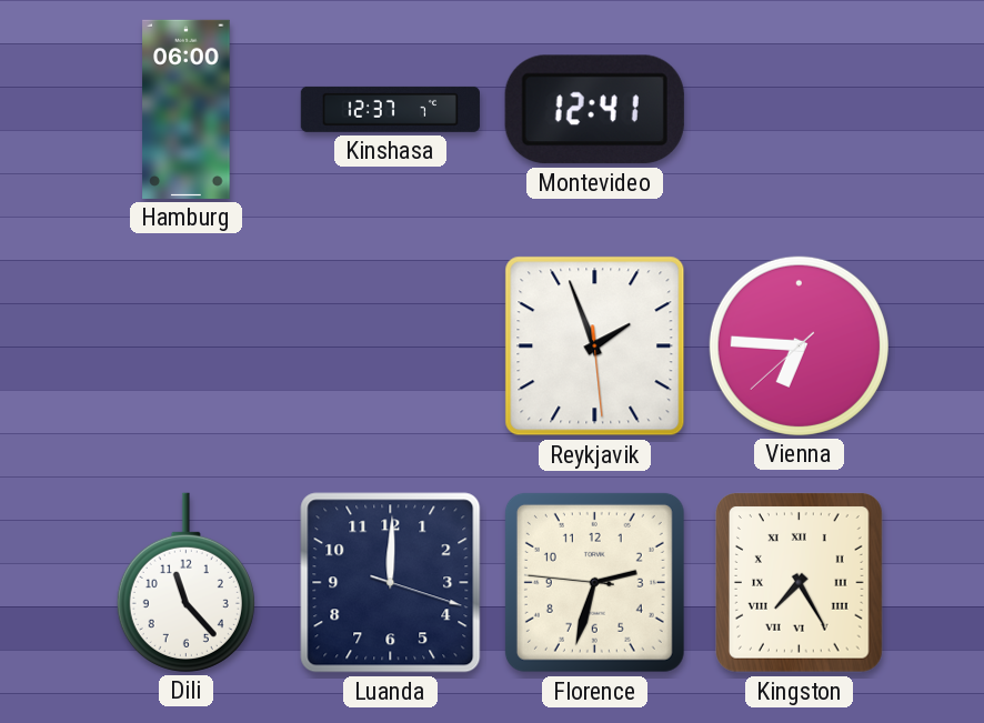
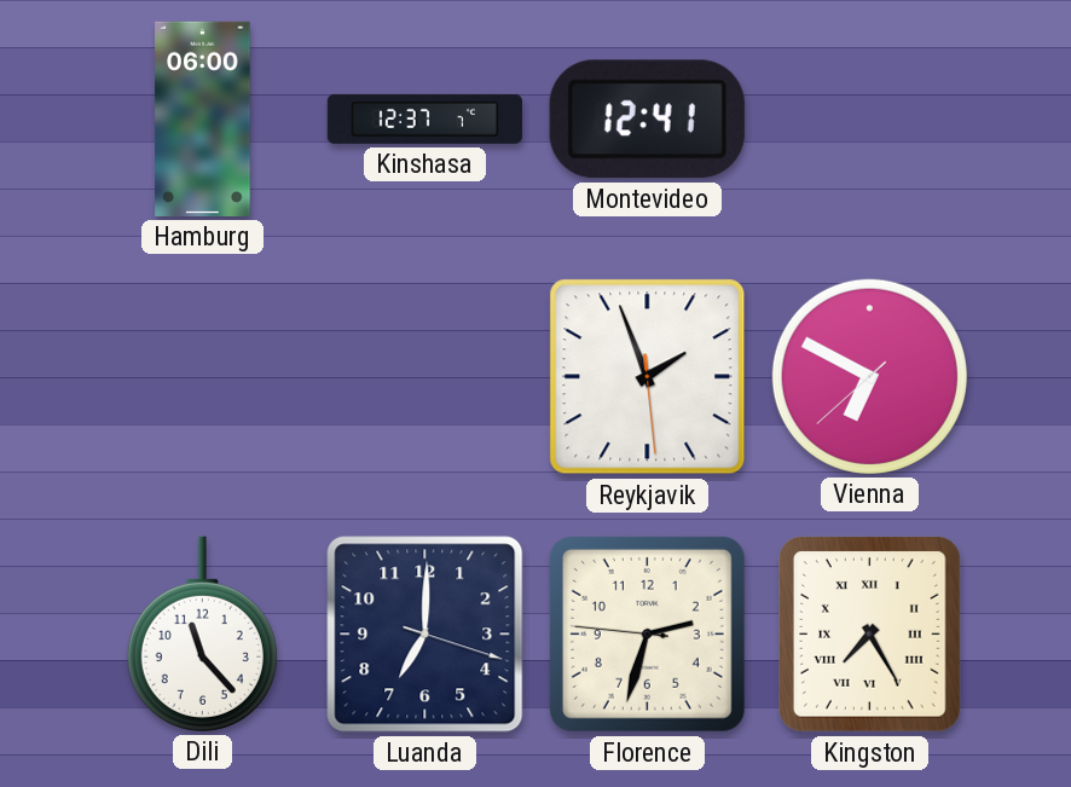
Vienna: 6:45 -> 6:49
Luanda: 12:00 -> 7:00
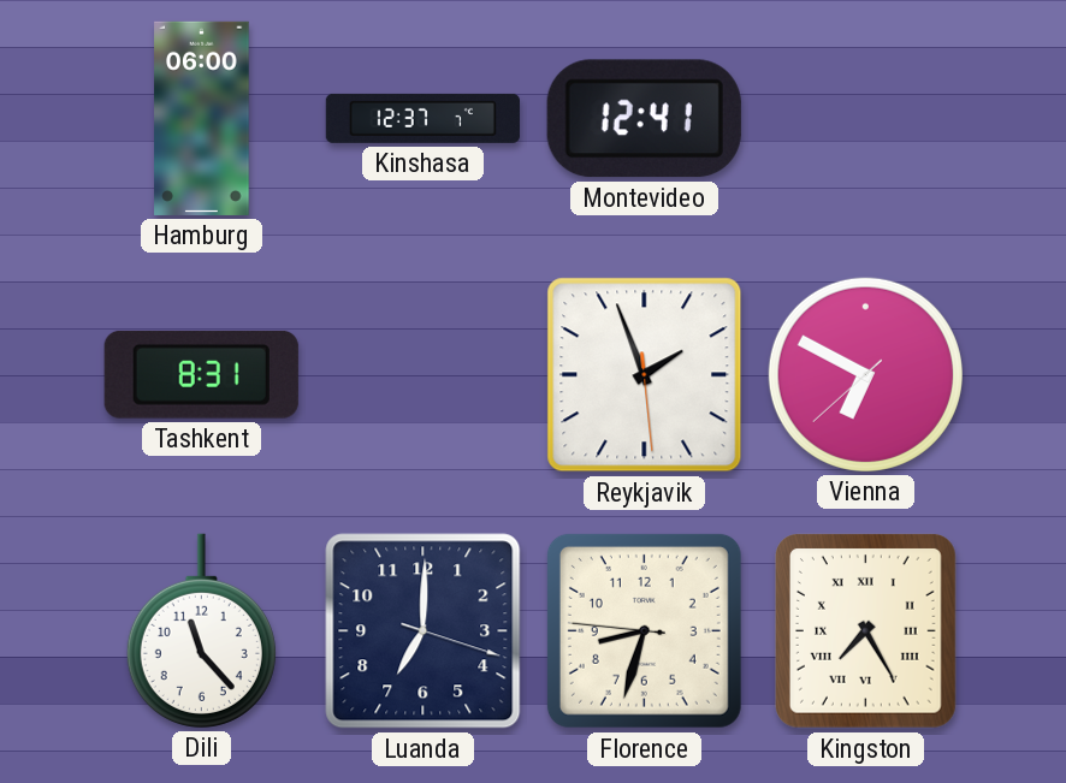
Tashkent: none -> 8:31
Florence: 2:32 -> 8:32
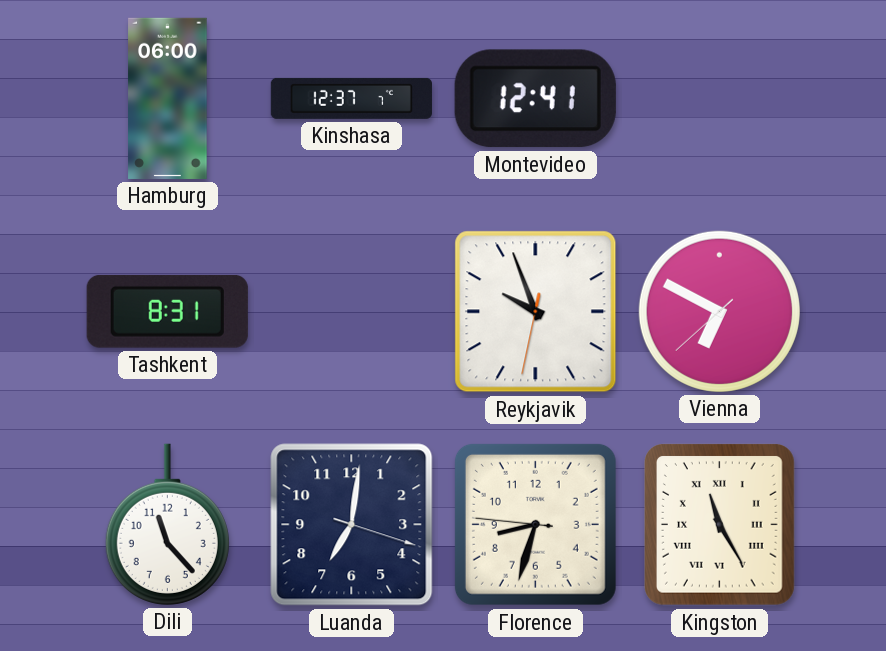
Reykjavik: 1:56 -> 9:56
Luanda: 7:00 -> 7:01
Kingston: 7:25 -> 11:25
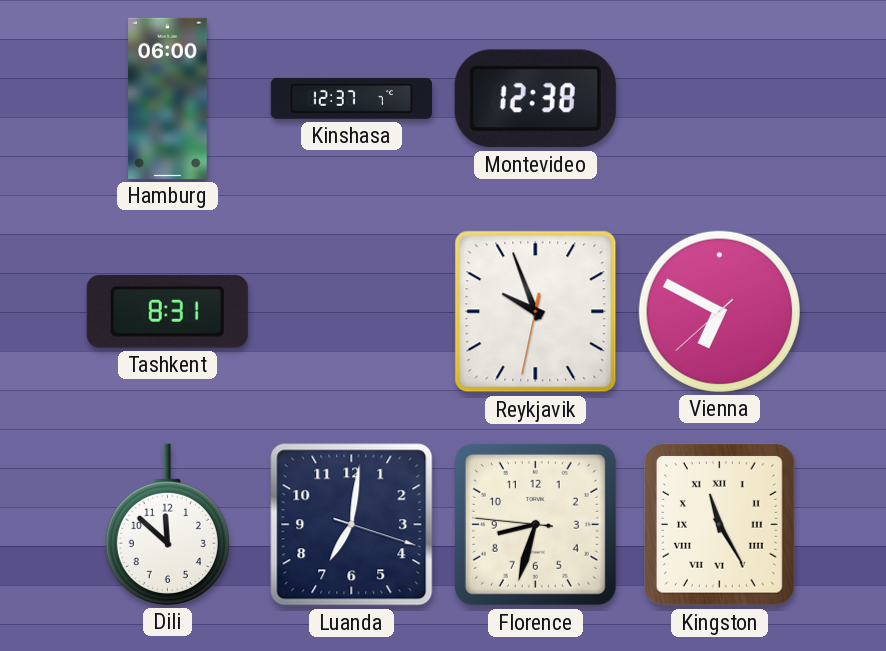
Montevideo: 12:41 -> 12:38
Dili: 11:23 -> 11:52
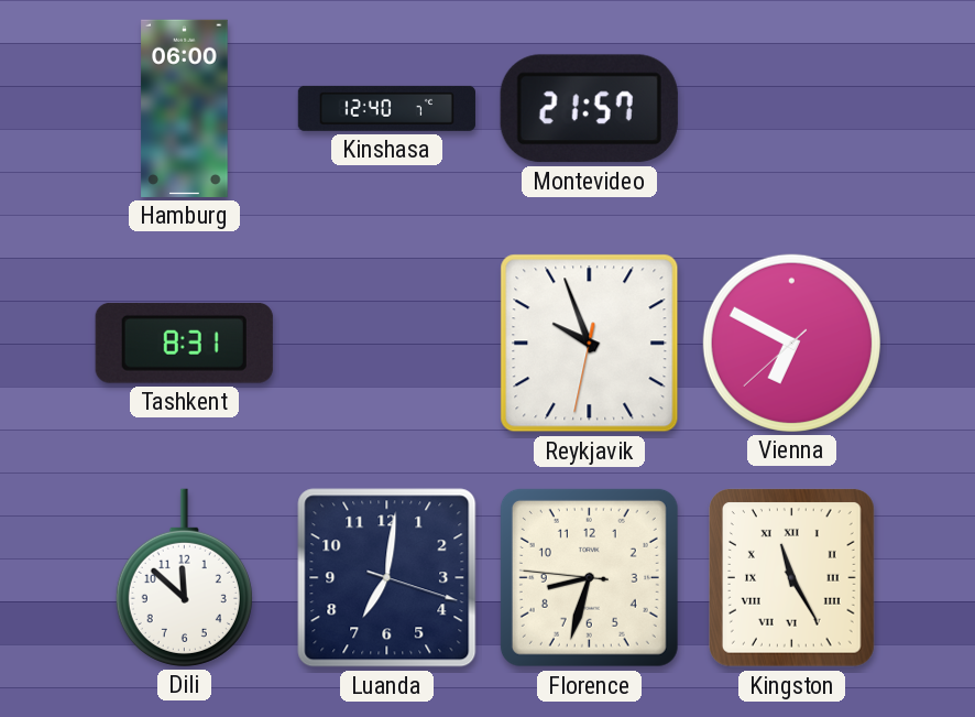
Kinshasa: 12:37 -> 12:40
Montevideo: 12:38 -> 21:57
